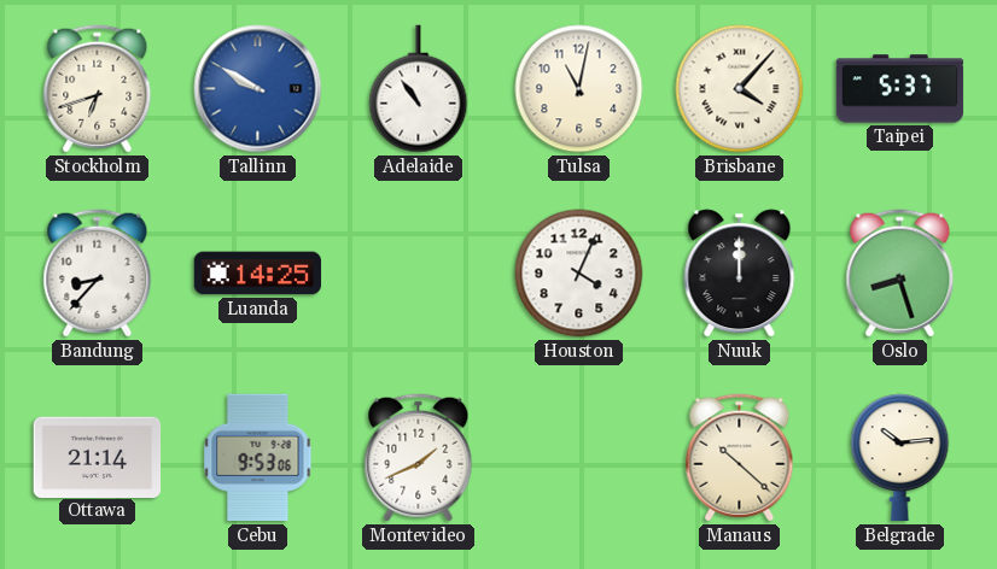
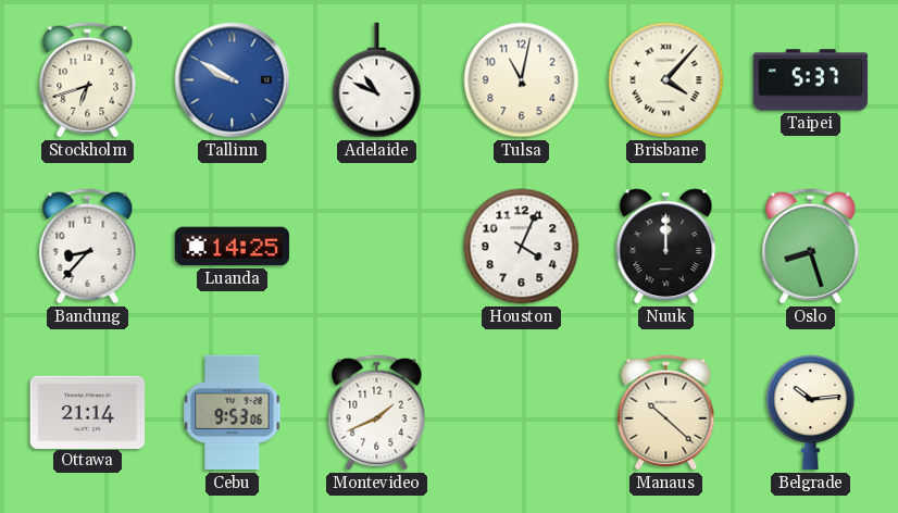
Adelaide: 10:54 -> 10:49
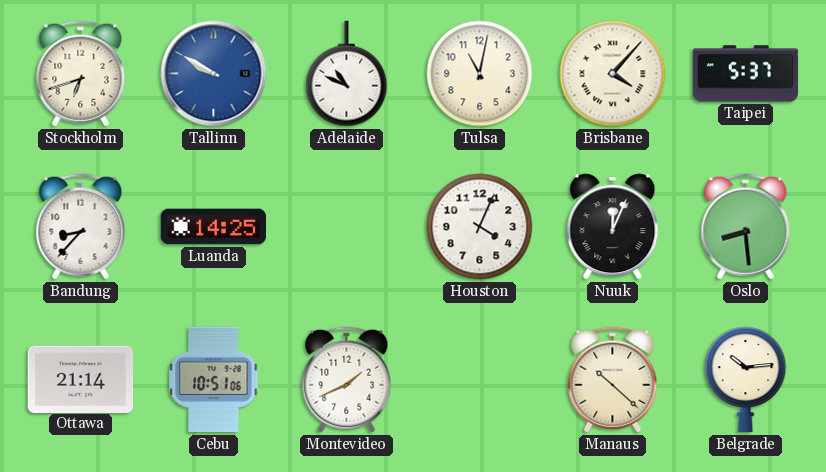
Nuuk: 12:00 -> 12:04
Oslo: 8:27 -> 8:29
Cebu: 9:53 -> 10:51
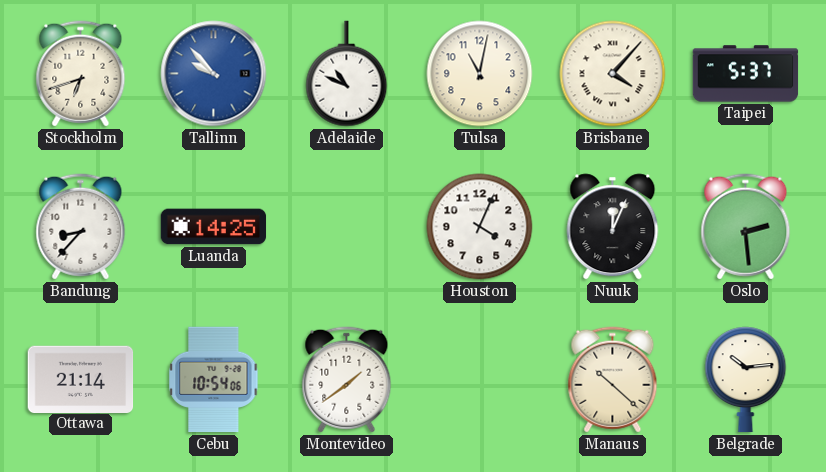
Tallinn: 9:50 -> 9:53
Oslo: 8:29 -> 2:29
Cebu: 10:51 -> 10:54
Montevideo: 1:41 -> 1:39
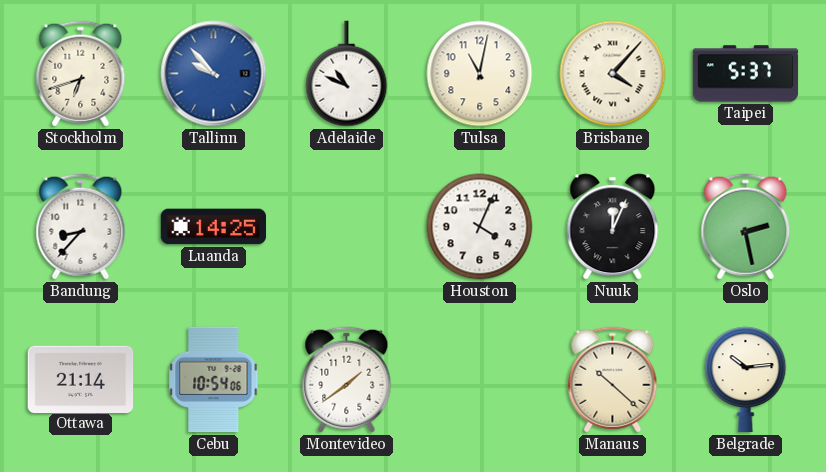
Oslo: 2:29 -> 2:28
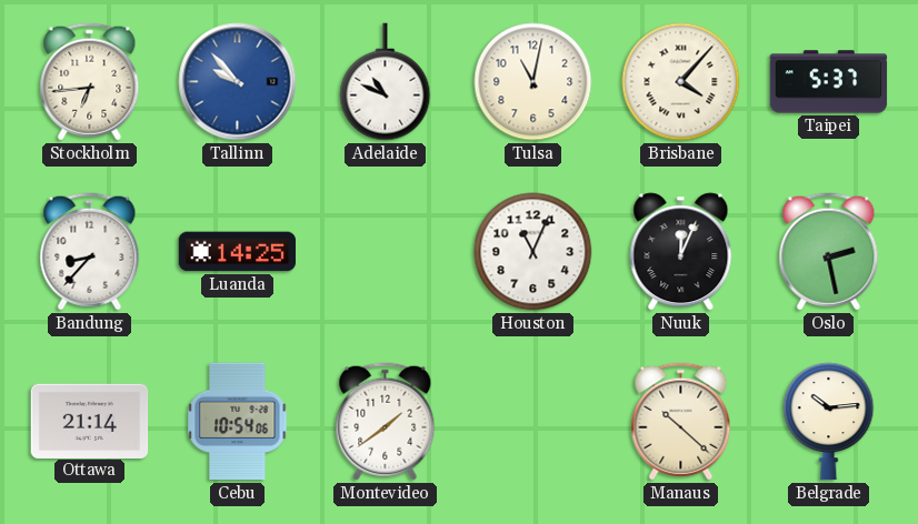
Stockholm: 6:42 -> 6:44
Houston: 4:04 -> 11:04
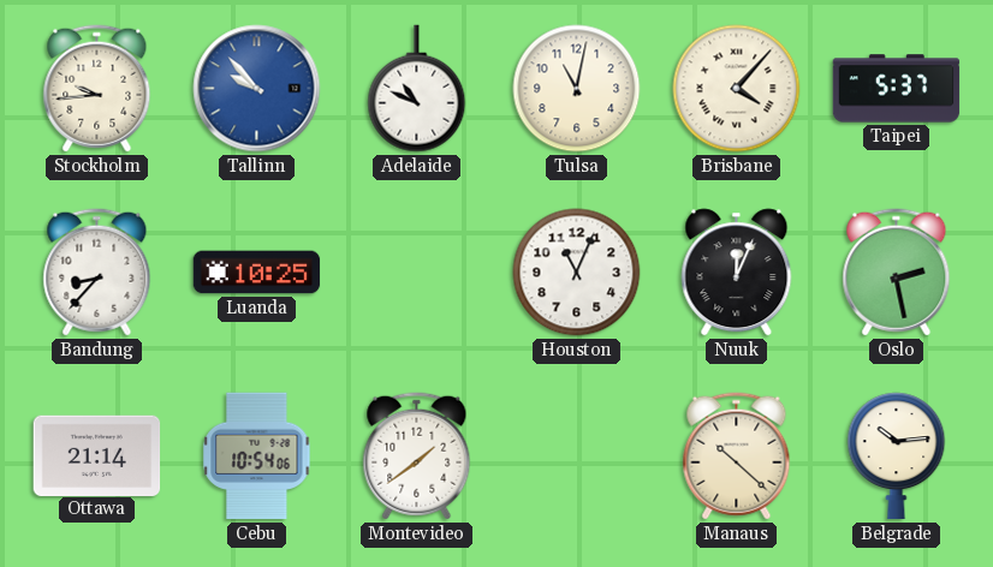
Stockholm: 6:44 -> 9:44
Luanda: 14:25 -> 10:25
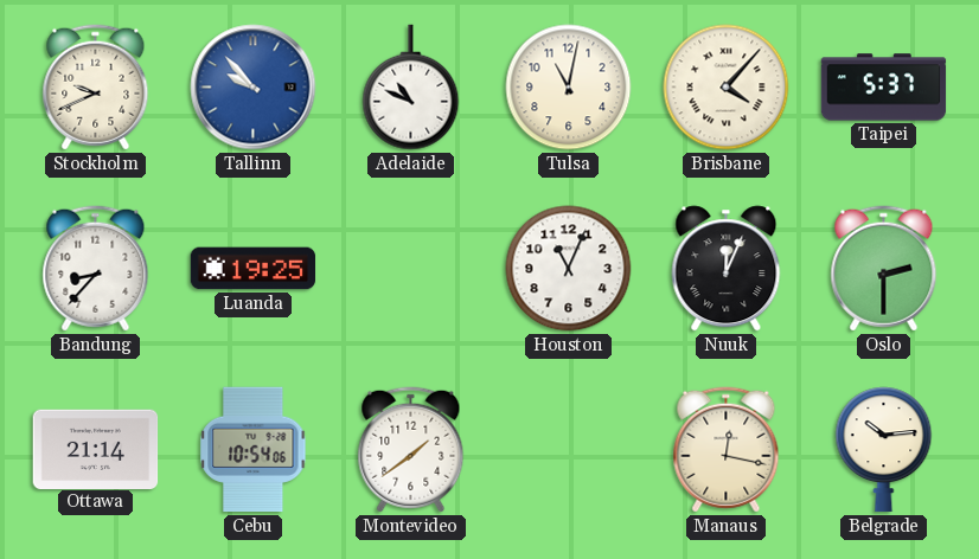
Stockholm: 9:44 -> 9:41
Luanda: 10:25 -> 19:25
Oslo: 2:28 -> 2:30
Manaus: 10:22 -> 12:17
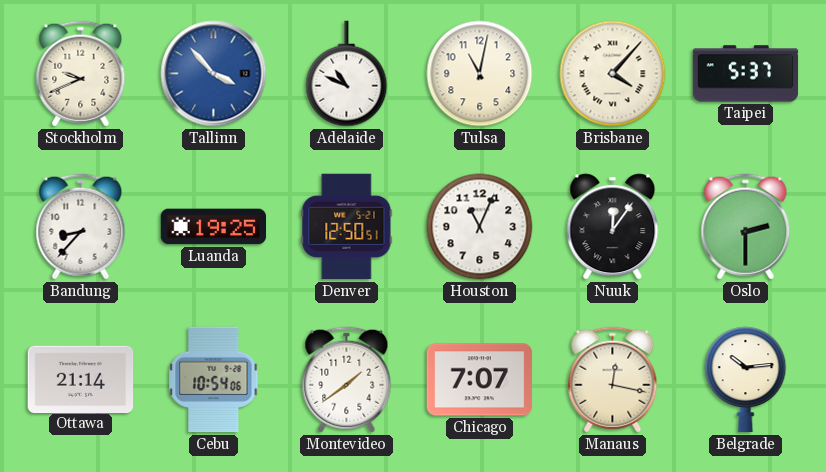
Tallinn: 9:53 -> 3:53
Denver: none -> 12:50
Nuuk: 12:04 -> 12:06
Chicago: none -> 7:07
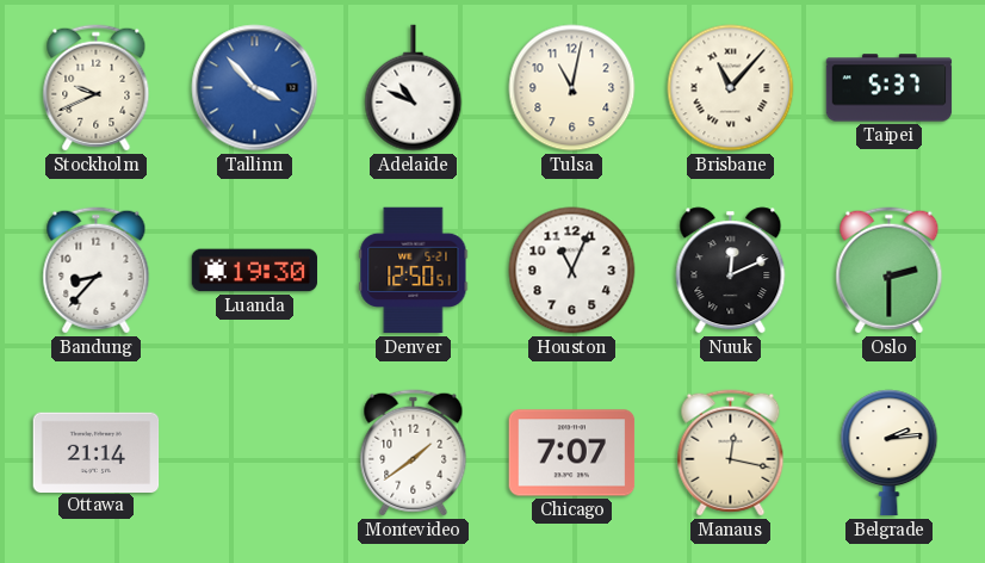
Brisbane: 4:07 -> 11:07
Luanda: 19:25 -> 19:30
Nuuk: 12:06 -> 12:11
Cebu: 10:54 -> none
Belgrade: 10:14 -> 2:14
